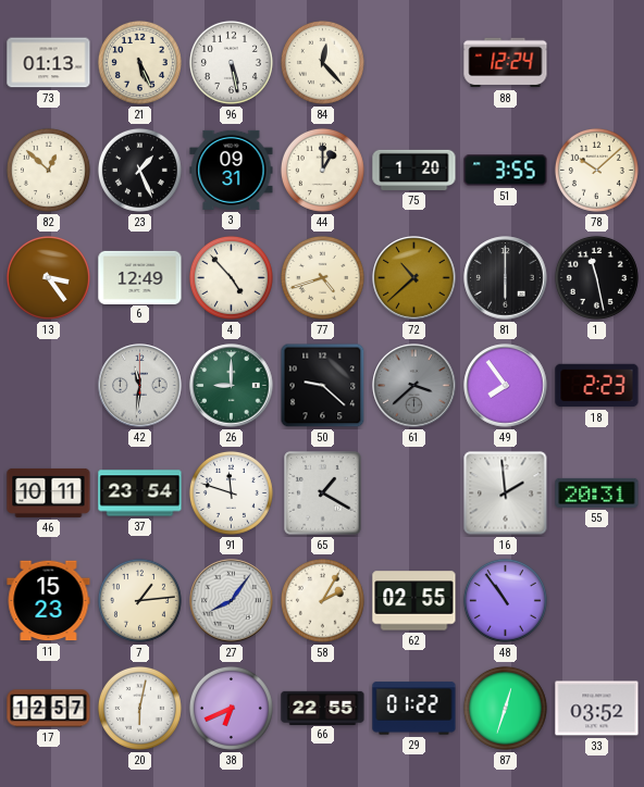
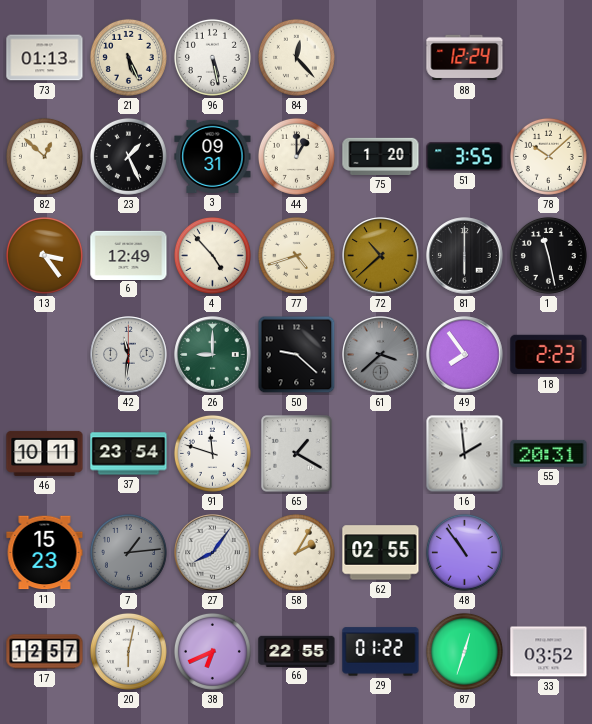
7 dial: cream -> grey
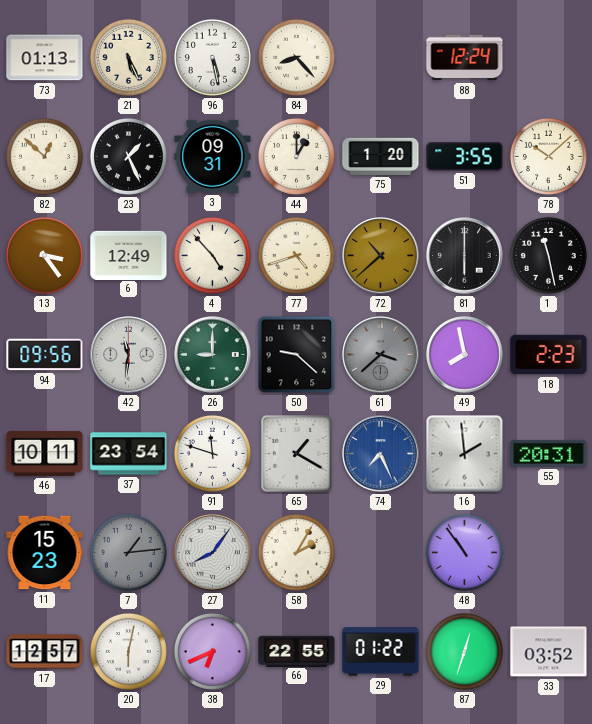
84: 12:23 -> 8:23
94: none -> 09:56
49: 7:54 -> 7:58
74: none -> 7:26
62: 02:55 -> none
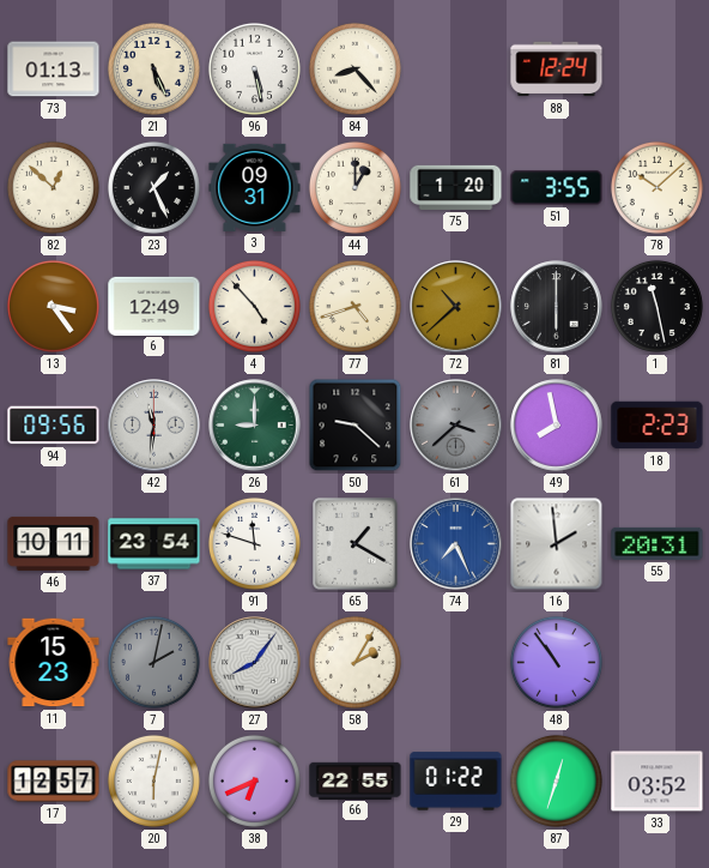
7: 1:14 -> 2:02
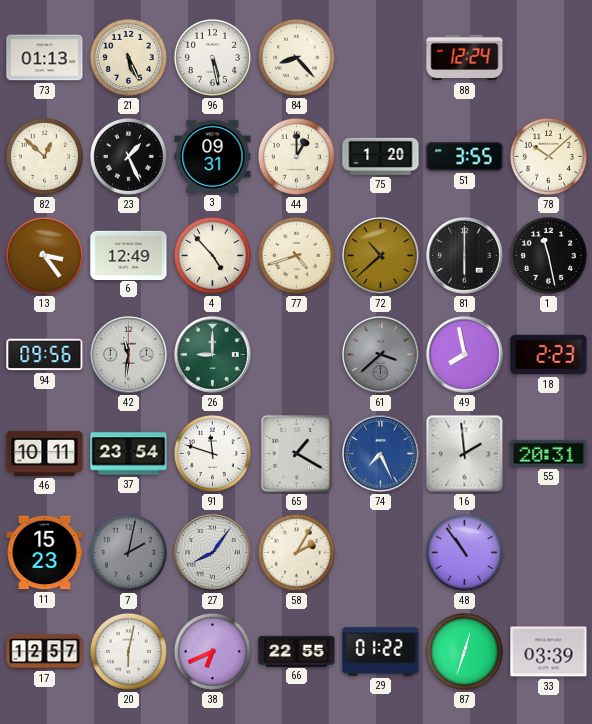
50: 9:22 -> none
33: 03:52 -> 03:39
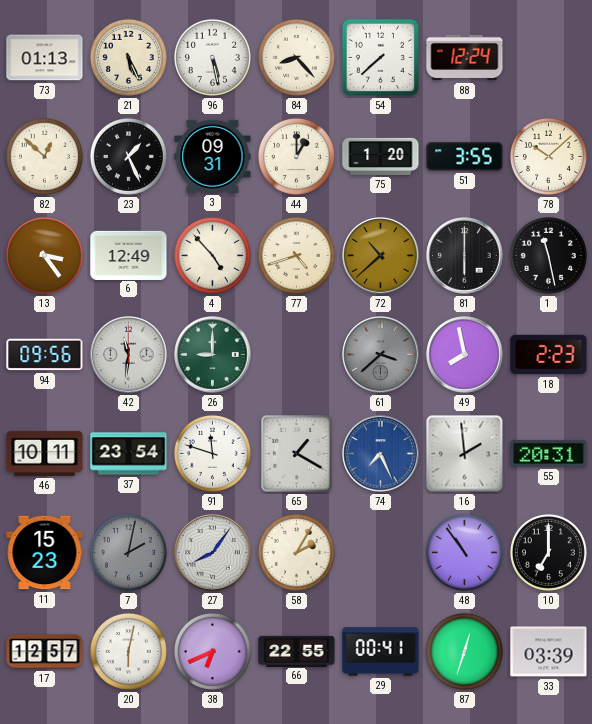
54: none -> 7:38
10: none -> 7:00
29: 01:22 -> 00:41
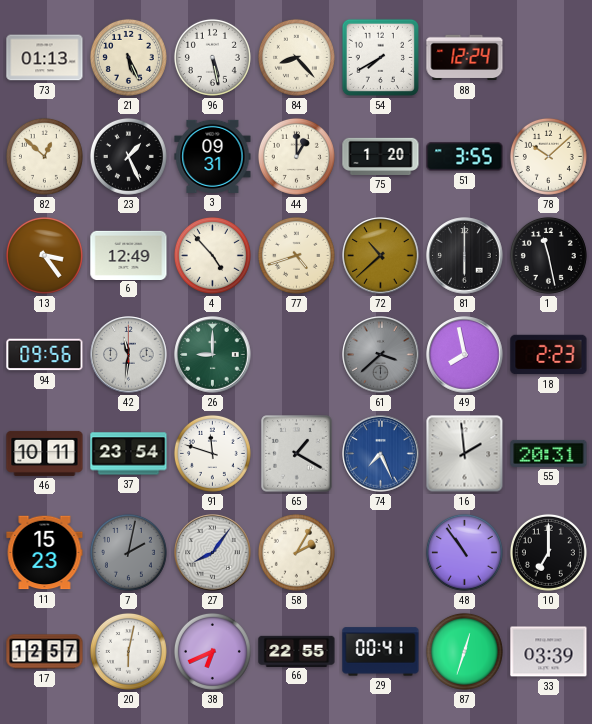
54: 7:38 -> 7:40
